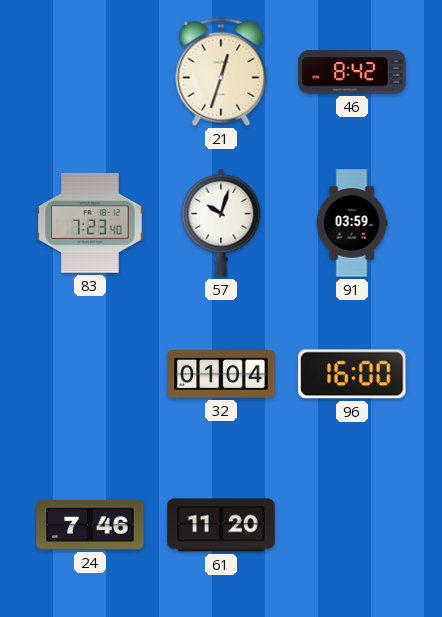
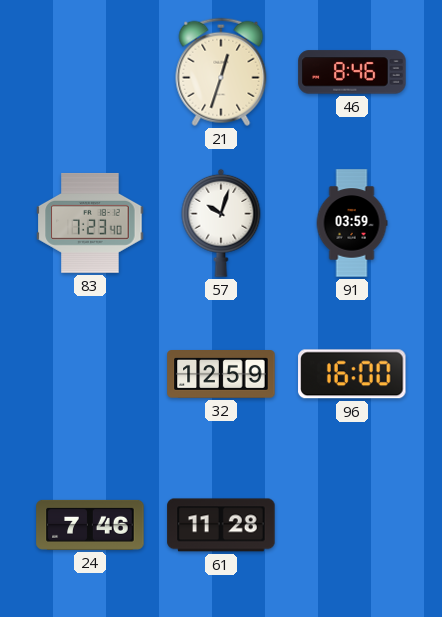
46: 8:42 -> 8:46
32: 01:04 -> 12:59
61: 11:20 -> 11:28
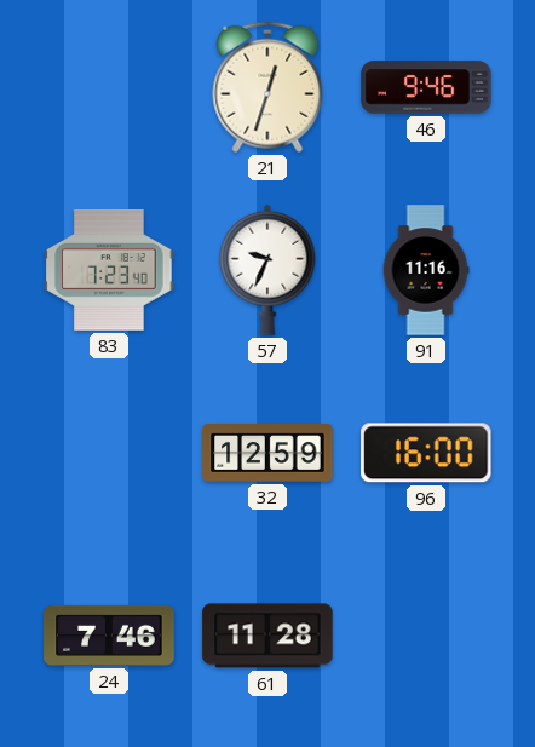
46: 8:46 -> 9:46
57: 10:03 -> 9:34
91: 03:59 -> 11:16
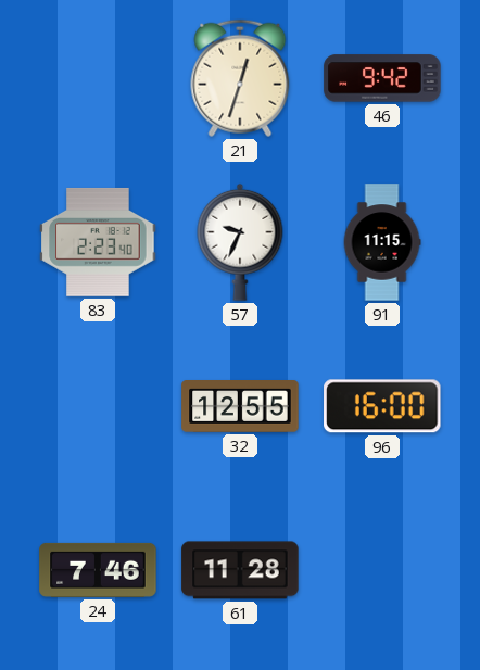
46: 9:46 -> 9:42
83: 7:23 -> 2:23
91: 11:16 -> 11:15
32: 12:59 -> 12:55
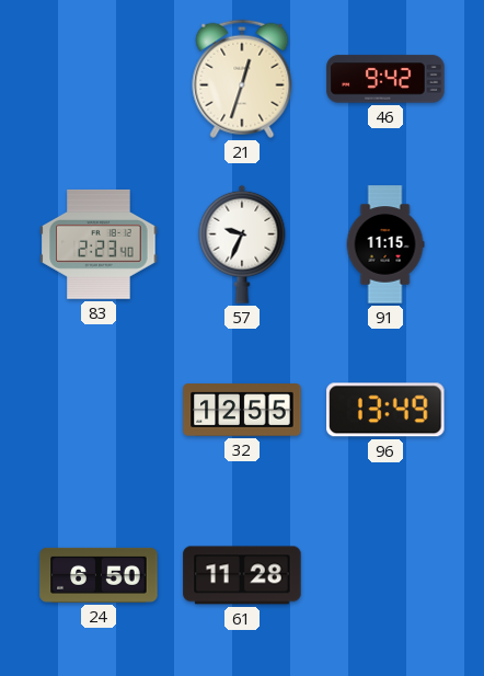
96: 16:00 -> 13:49
24: 7:46 -> 6:50
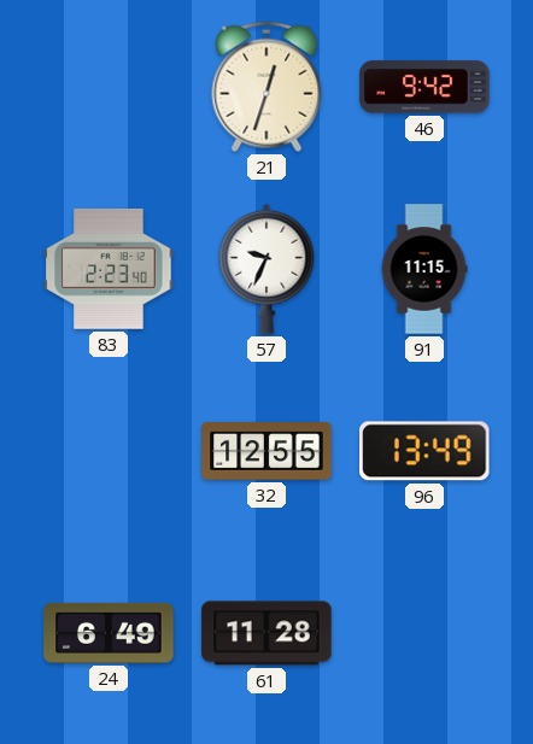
24: 6:50 -> 6:49
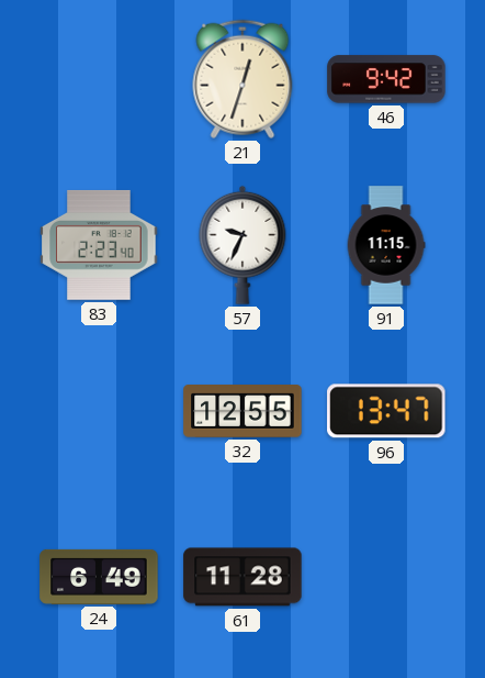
96: 13:49 -> 13:47
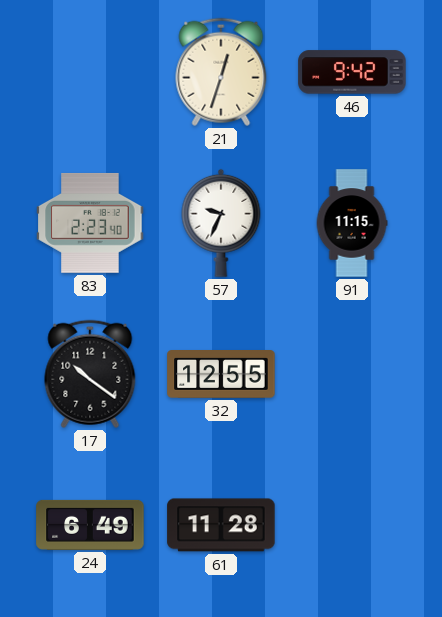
17: none -> 10:21
96: 13:47 -> none
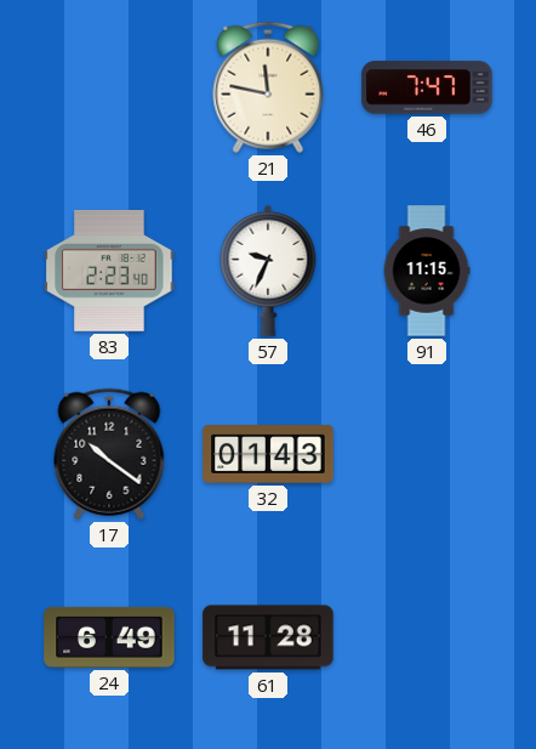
21: 12:33 -> 11:47
46: 9:42 -> 7:47
32: 12:55 -> 01:43
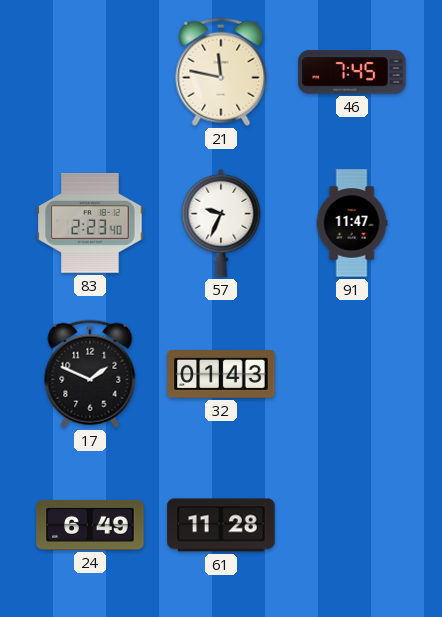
46: 7:47 -> 7:45
91: 11:15 -> 11:47
17: 10:21 -> 1:49
